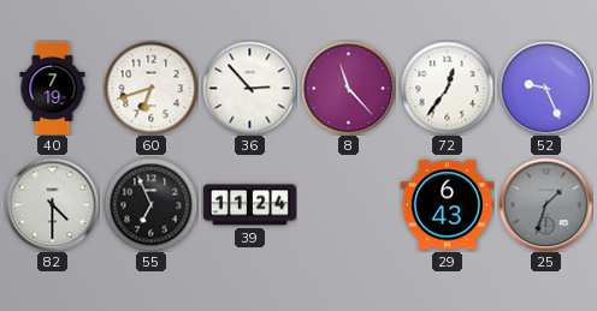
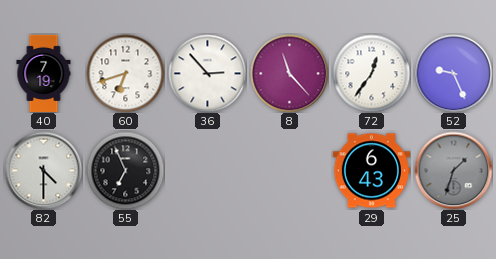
39: 11:24 -> none
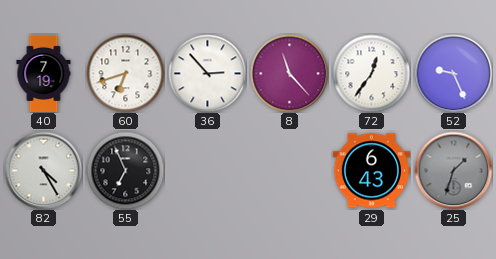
82: 4:30 -> 4:25
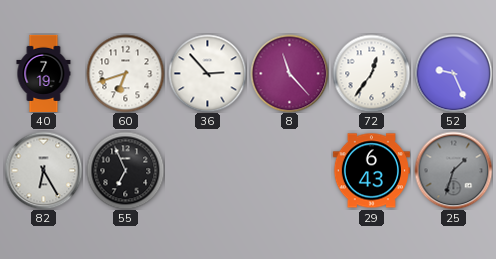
82: 4:25 -> 6:25
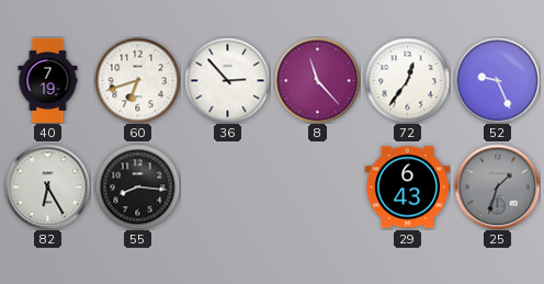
55: 6:56 -> 8:16
